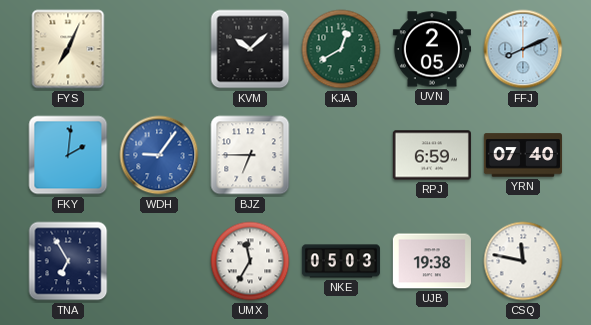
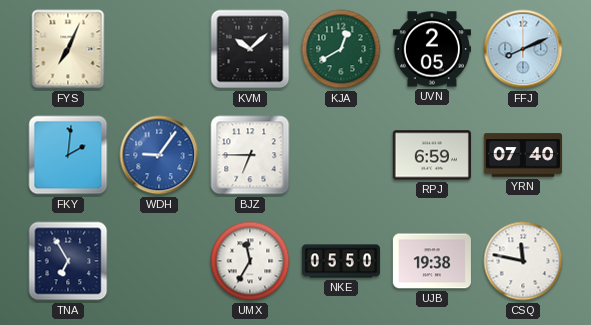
NKE: 05:03 -> 05:50
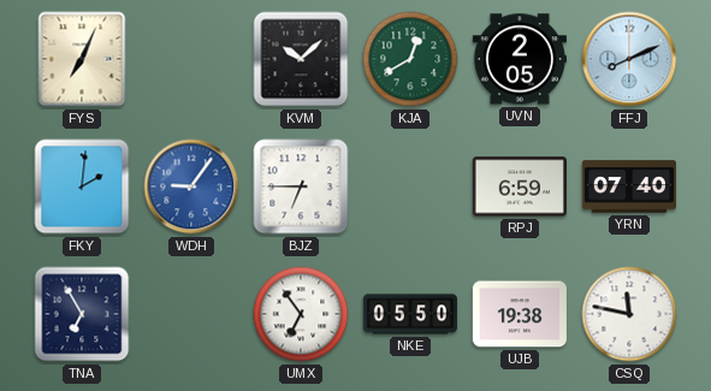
UMX: 11:35 -> 6:54
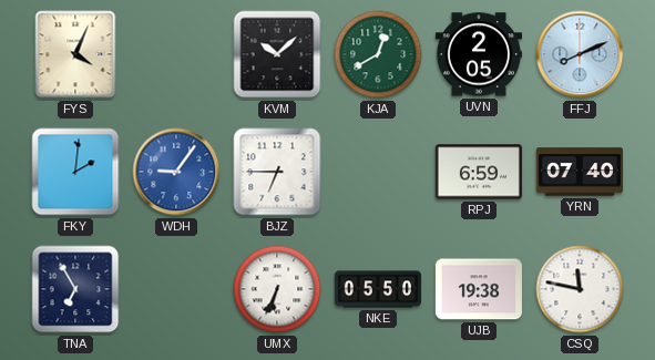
FYS: 7:04 -> 4:04
UMX: 6:54 -> 6:34
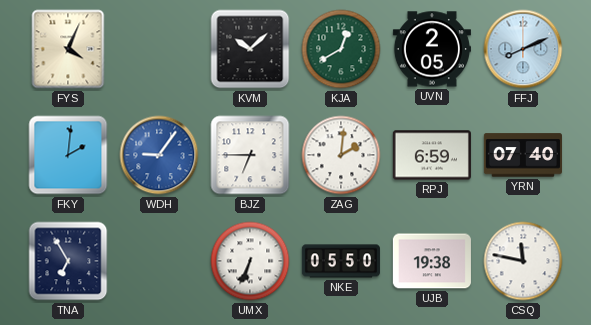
ZAG: none -> 2:01
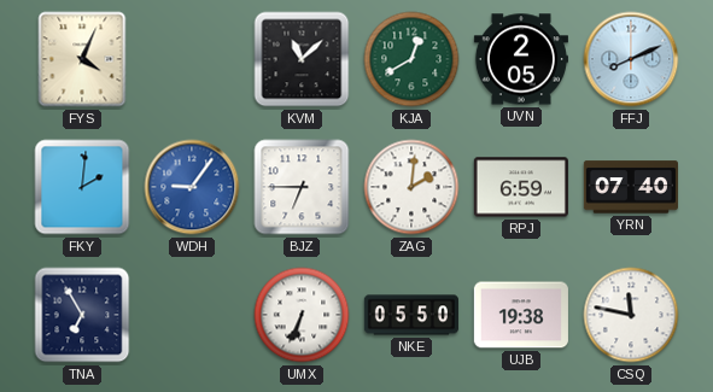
KVM: 10:08 -> 11:08
